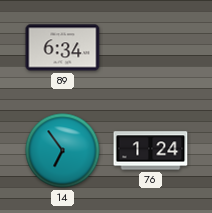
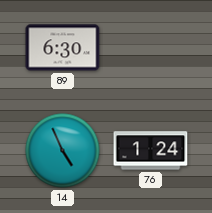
89: 6:34 -> 6:30
14: 6:54 -> 4:56
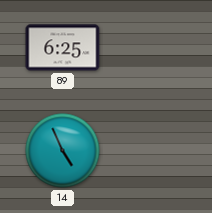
89: 6:30 -> 6:25
76: 1:24 -> none
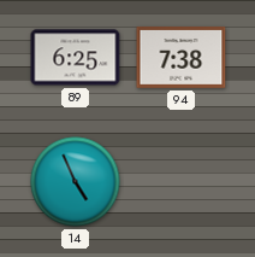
94: none -> 7:38
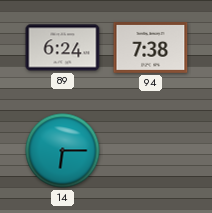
89: 6:25 -> 6:24
14: 4:56 -> 6:15
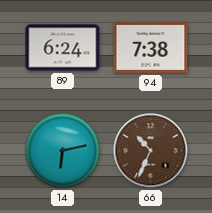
14: 6:15 -> 6:13
66: none -> 10:34
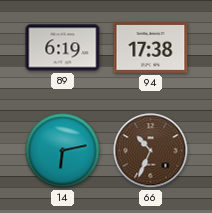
89: 6:24 -> 6:19
94: 7:38 -> 17:38
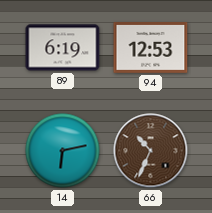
94: 17:38 -> 12:53
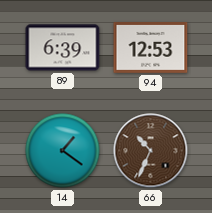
89: 6:19 -> 6:39
14: 6:13 -> 1:21
